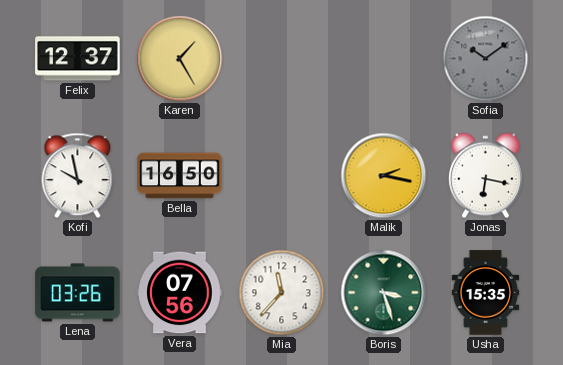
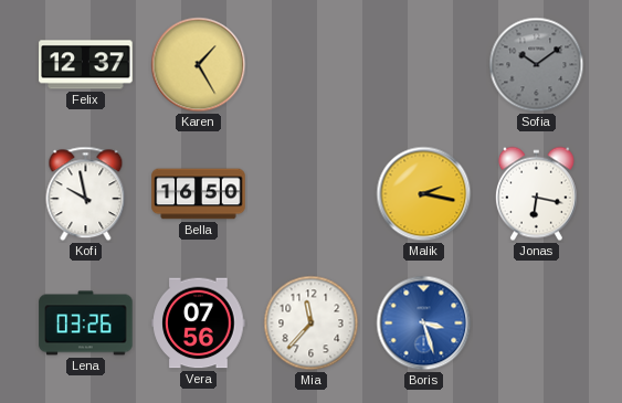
Boris dial: green -> blue
Usha: 15:35 -> none
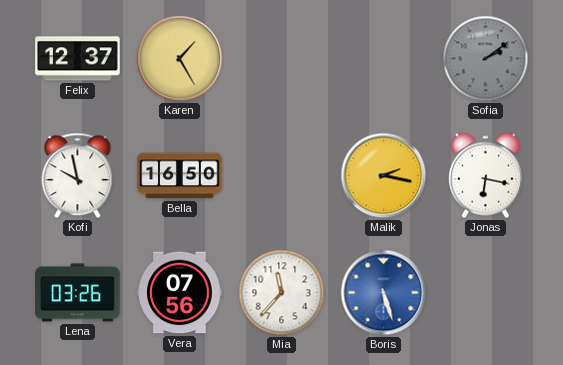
Sofia: 10:09 -> 2:09
Boris: 3:27 -> 5:27
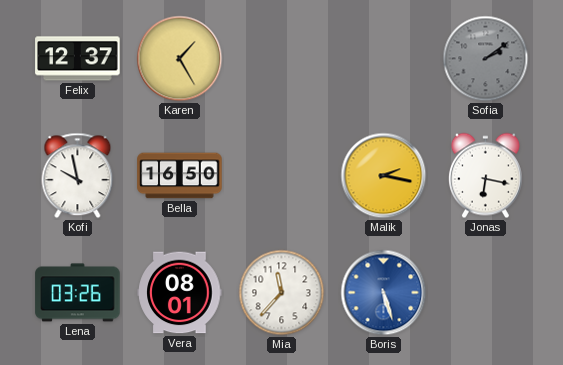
Vera: 07:56 -> 08:01
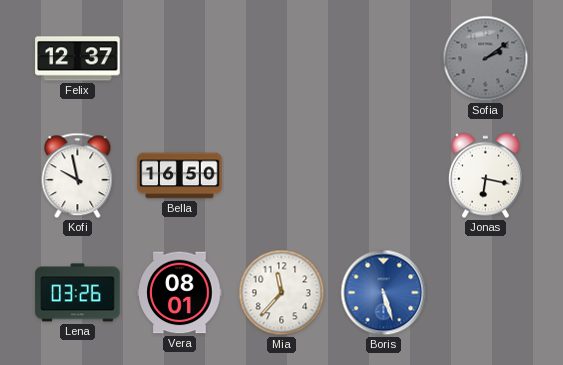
Karen: 1:25 -> none
Malik: 2:17 -> none
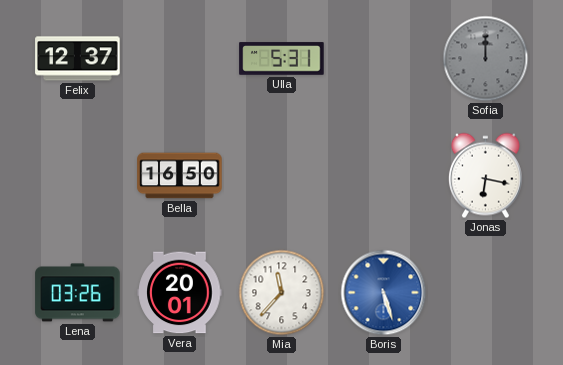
Ulla: none -> 5:31
Sofia: 2:09 -> 12:00
Kofi: 9:58 -> none
Vera: 08:01 -> 20:01
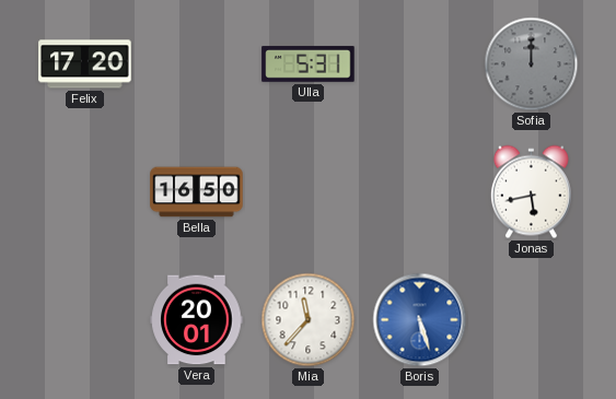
Felix: 12:37 -> 17:20
Jonas: 6:17 -> 5:43
Lena: 03:26 -> none
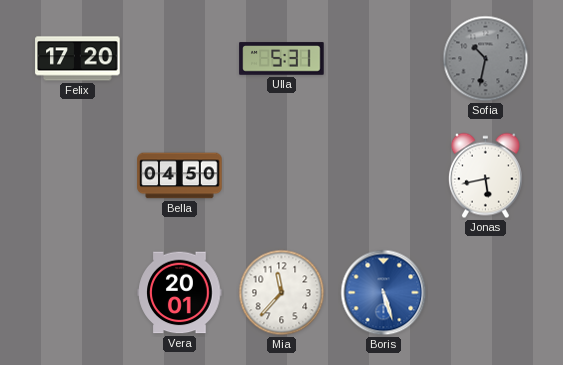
Sofia: 12:00 -> 10:32
Bella: 16:50 -> 04:50
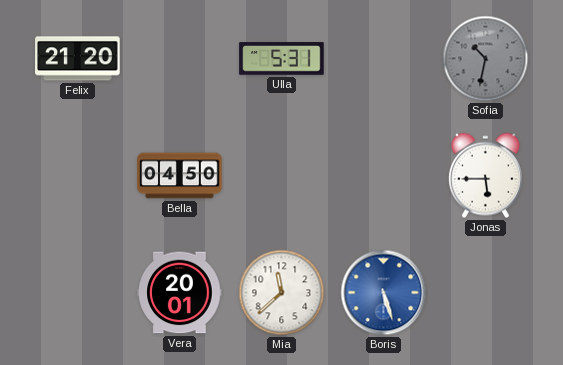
Felix: 17:20 -> 21:20
Jonas: 5:43 -> 5:45
Mia: 11:37 -> 11:38
